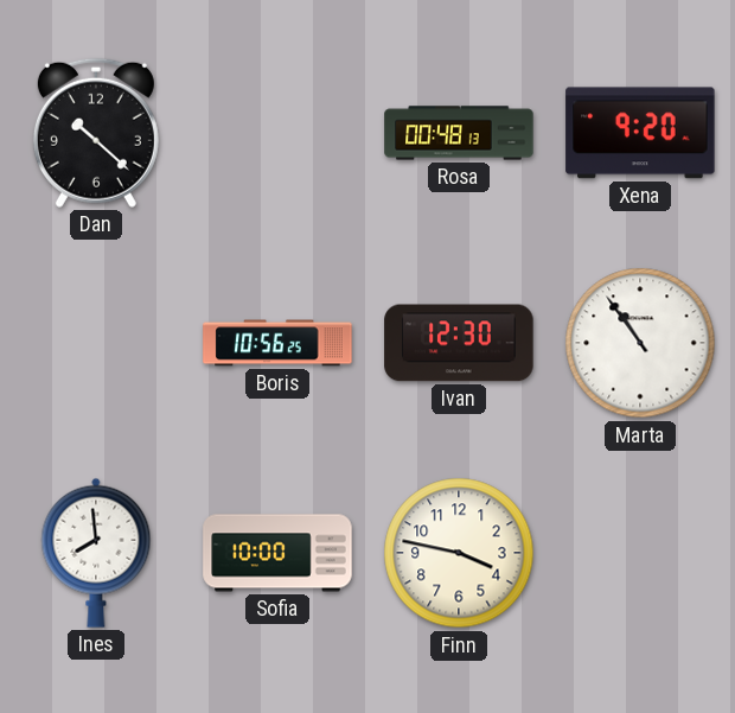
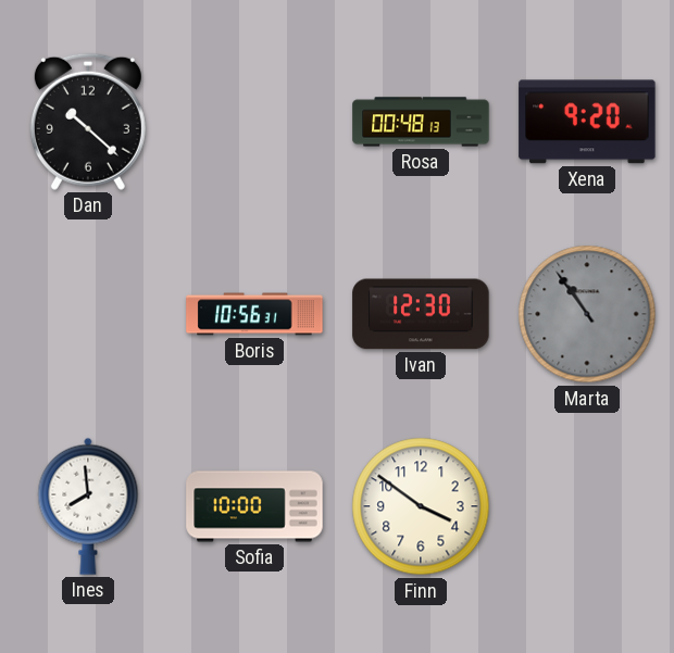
Boris: 10:56:25 -> 10:56:31
Marta dial: white -> grey
Finn: 3:47 -> 3:51
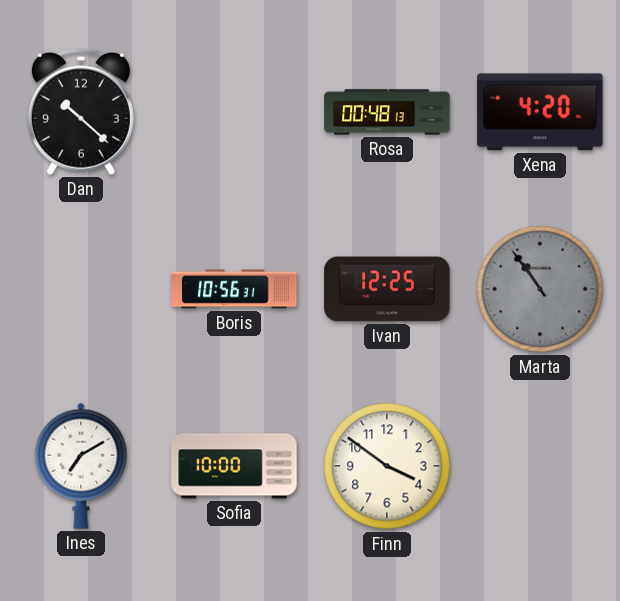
Xena: 9:20 -> 4:20
Ivan: 12:30 -> 12:25
Ines: 7:59 -> 7:10
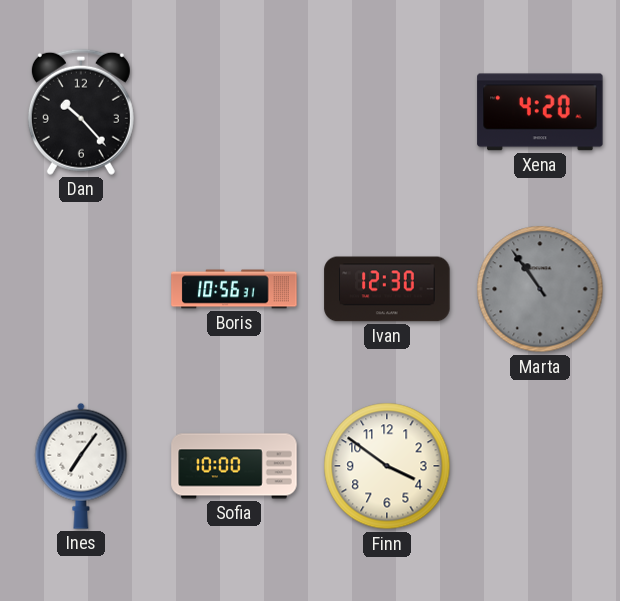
Dan: 10:22 -> 10:23
Rosa: 00:48 -> none
Ivan: 12:25 -> 12:30
Ines: 7:10 -> 7:06
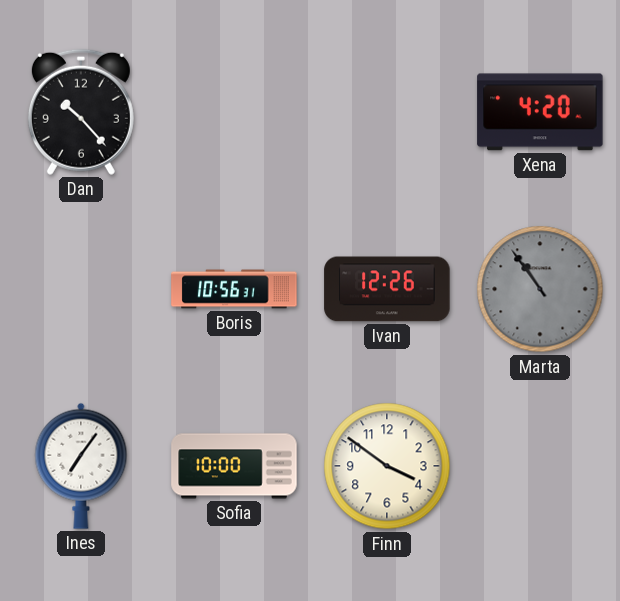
Ivan: 12:30 -> 12:26
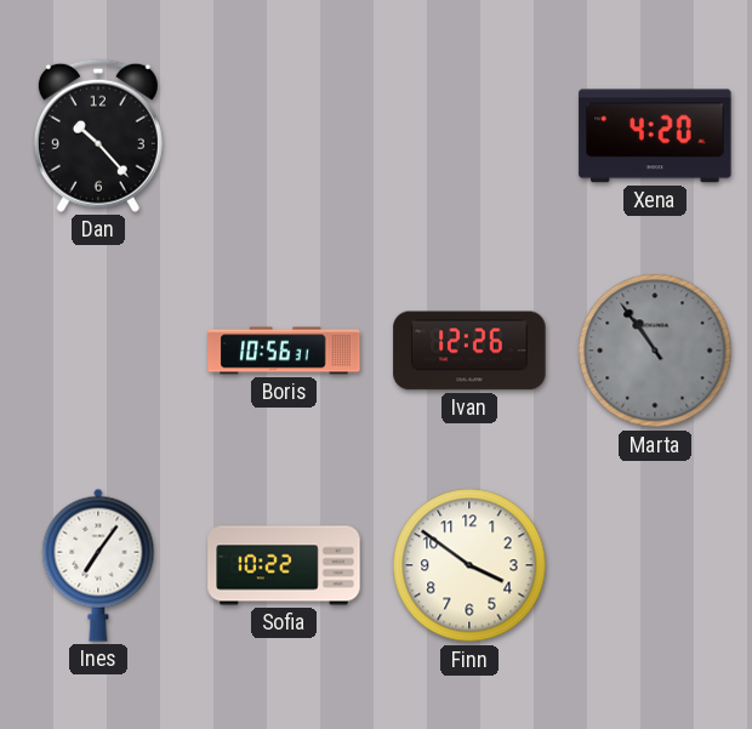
Sofia: 10:00 -> 10:22
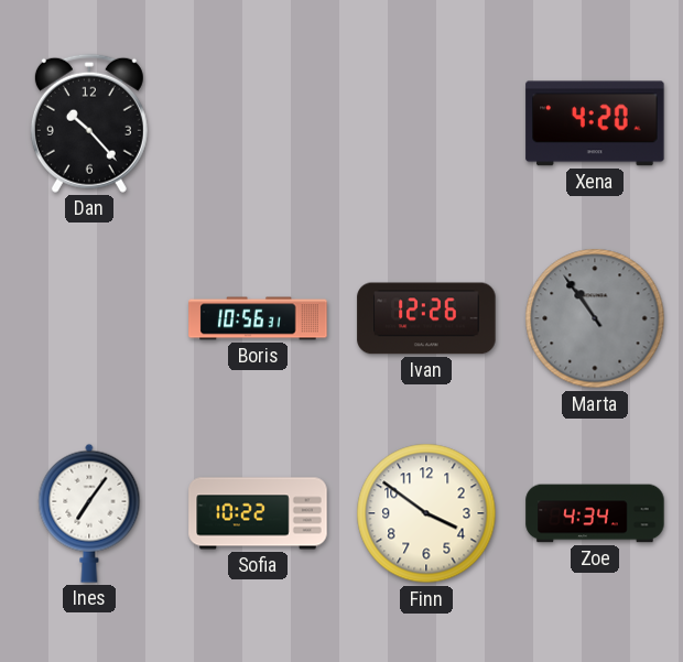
Zoe: none -> 4:34
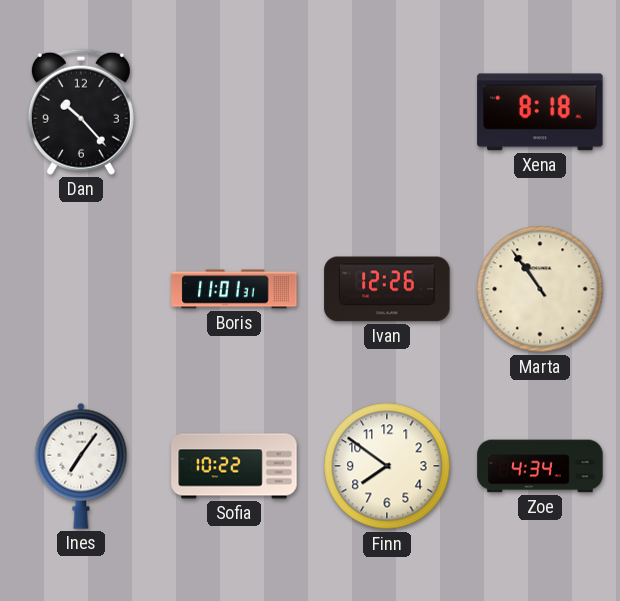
Xena: 4:20 -> 8:18
Boris: 10:56 -> 11:01
Marta dial: grey -> cream
Finn: 3:51 -> 7:51
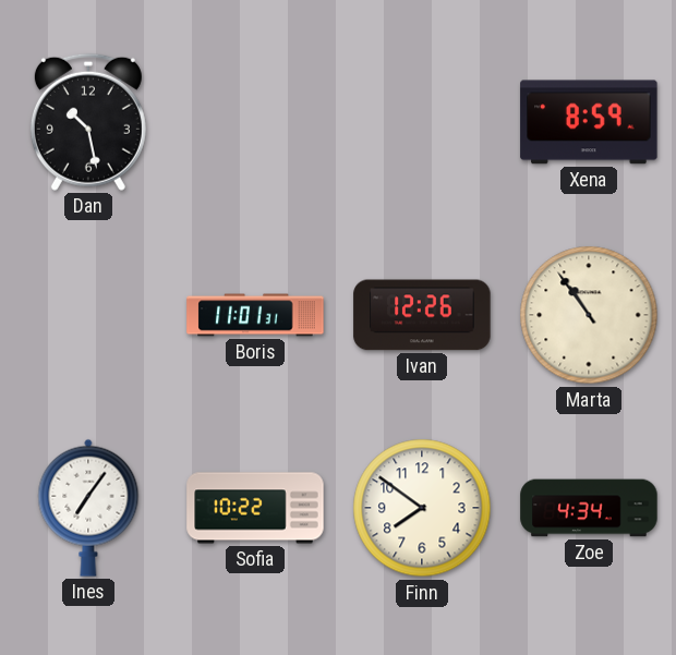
Dan: 10:23 -> 10:28
Xena: 8:18 -> 8:59
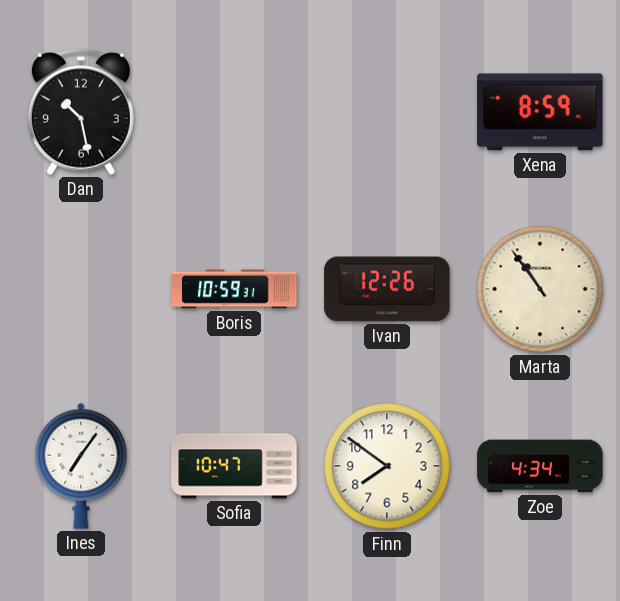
Boris: 11:01 -> 10:59
Sofia: 10:22 -> 10:47
